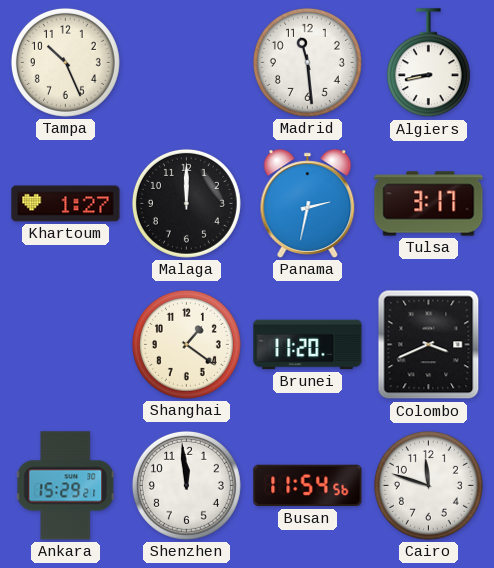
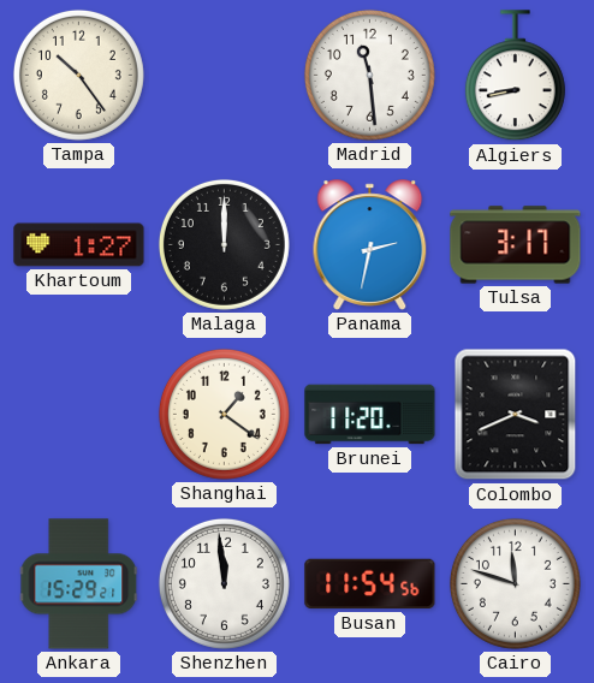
Tampa: 10:26 -> 10:24
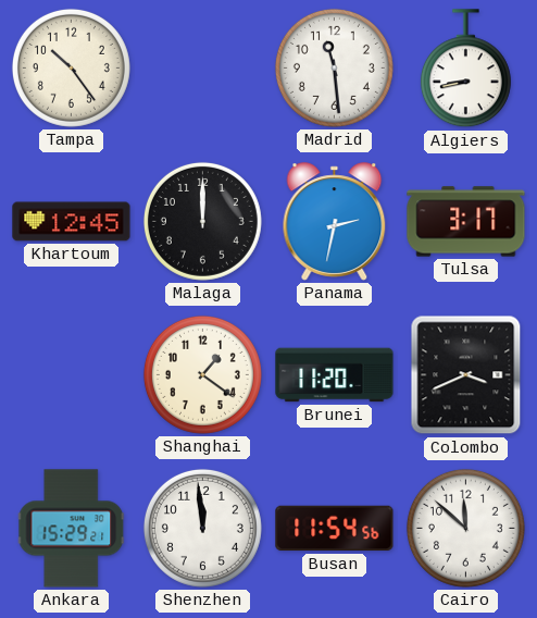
Khartoum: 1:27 -> 12:45
Cairo: 11:48 -> 11:52
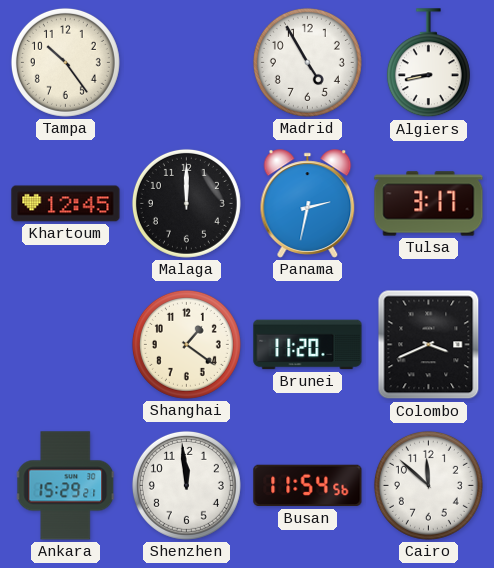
Madrid: 11:29 -> 4:55
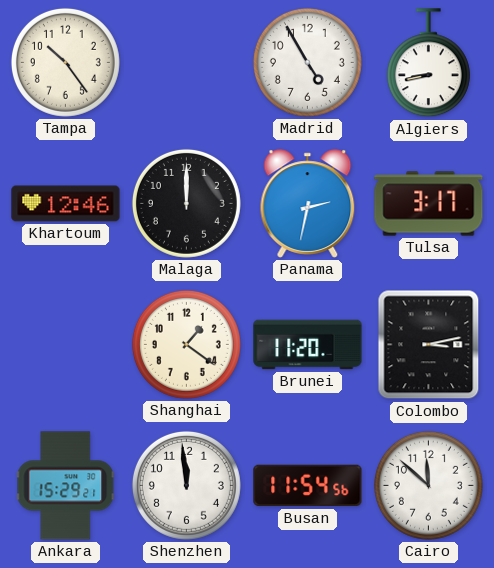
Khartoum: 12:45 -> 12:46
Colombo: 3:41 -> 3:13
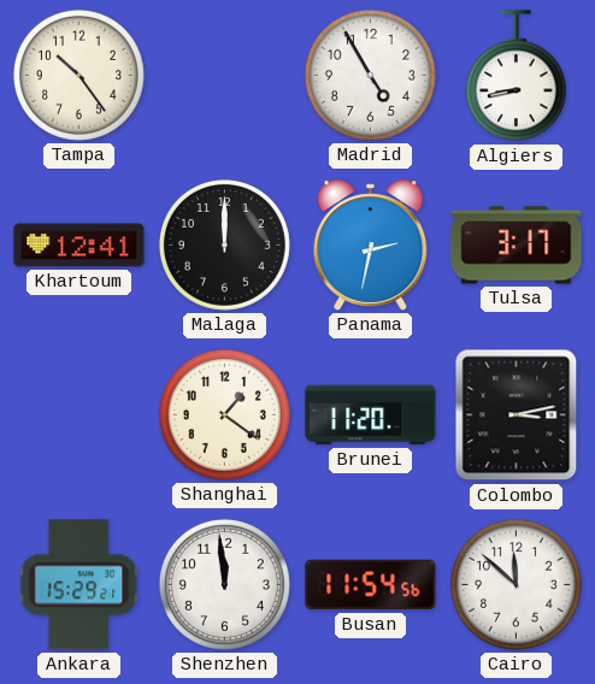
Khartoum: 12:46 -> 12:41
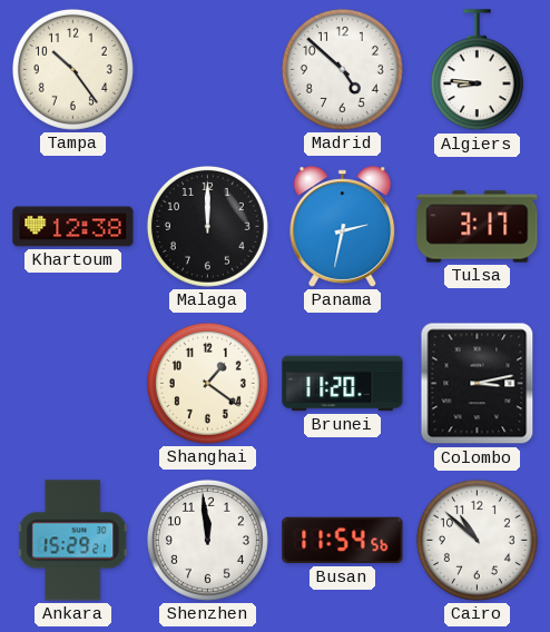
Madrid: 4:55 -> 4:52
Algiers: 8:43 -> 8:46
Khartoum: 12:41 -> 12:38
Cairo: 11:52 -> 10:52
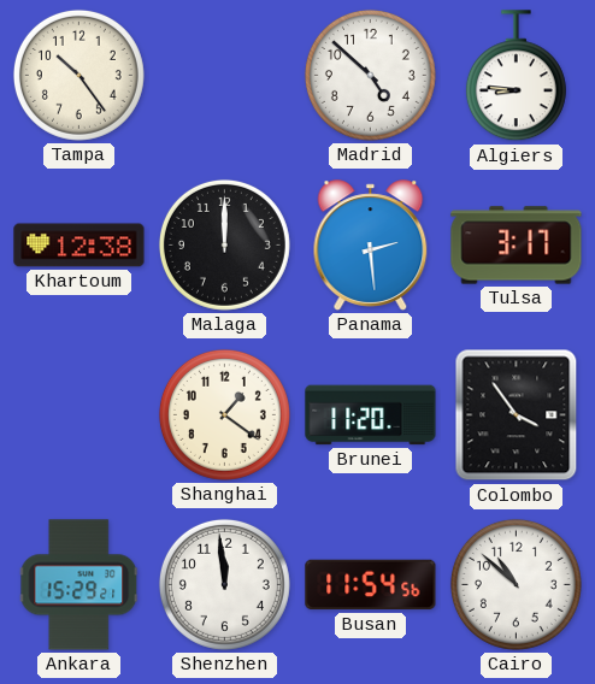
Panama: 2:32 -> 2:29
Colombo: 3:13 -> 3:54
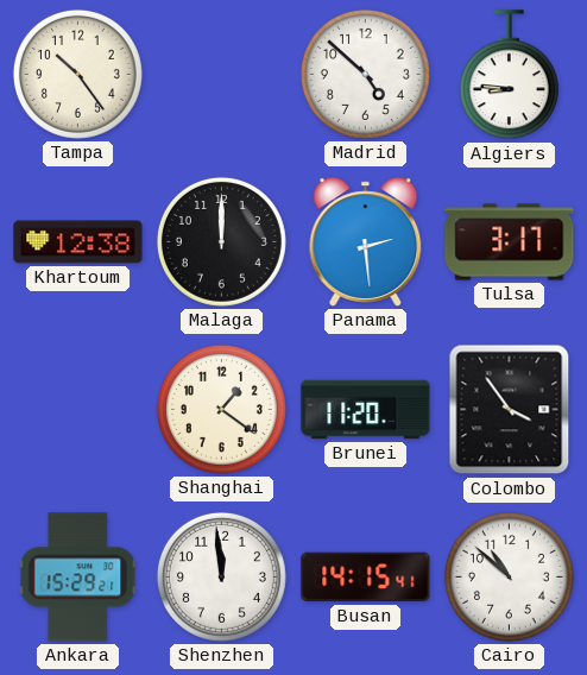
Busan: 11:54 -> 14:15
